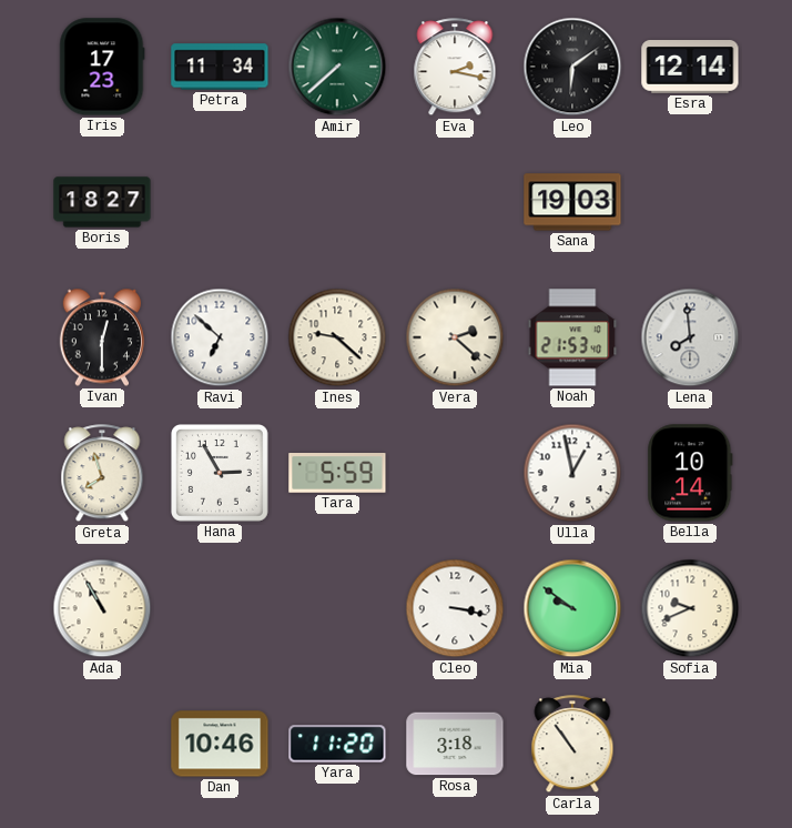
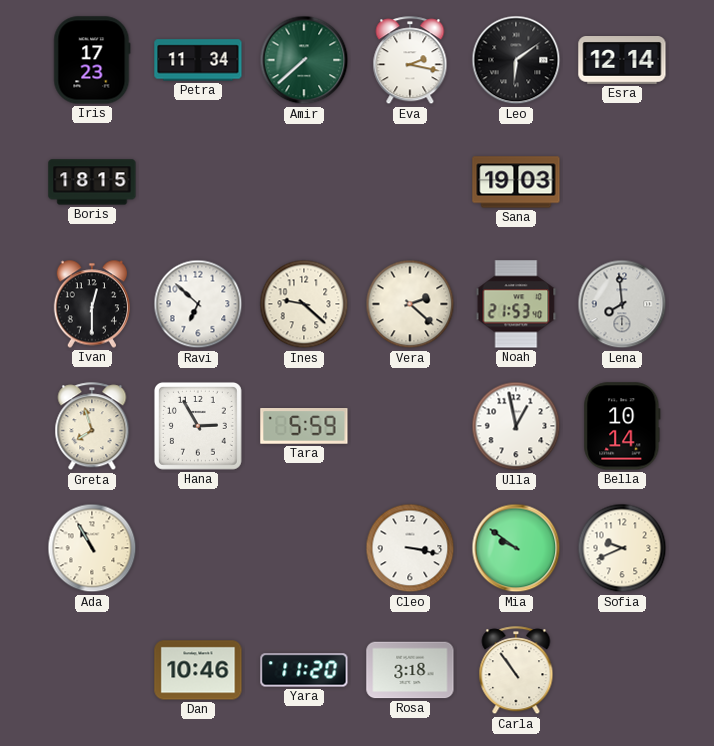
Boris: 18:27 -> 18:15
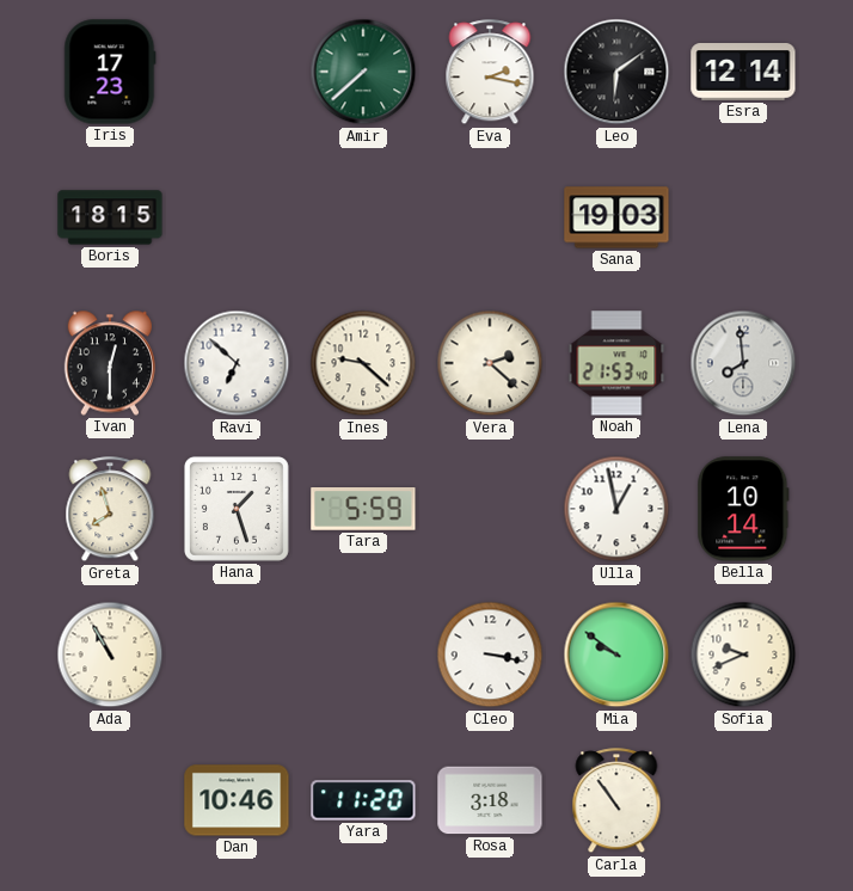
Petra: 11:34 -> none
Hana: 2:55 -> 1:27
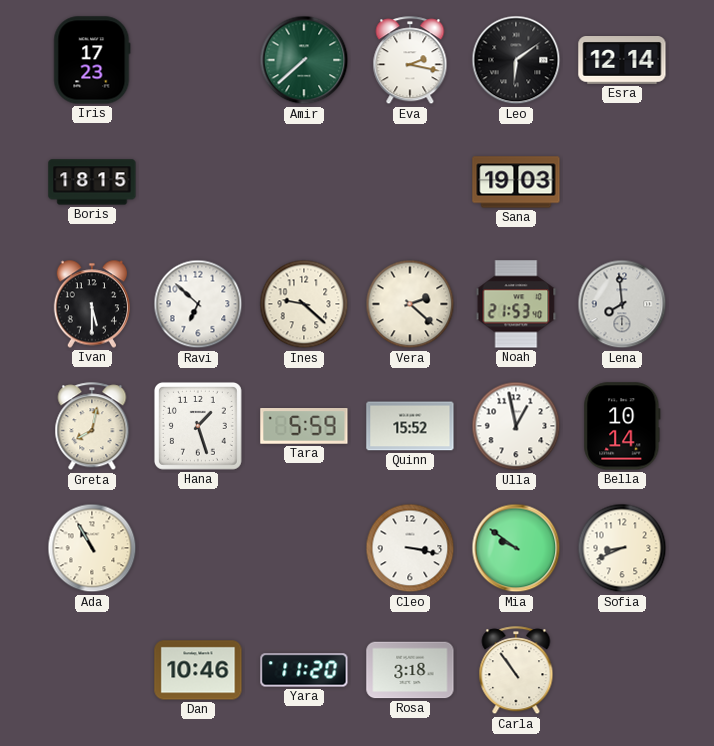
Ivan: 12:30 -> 5:30
Greta: 7:57 -> 8:02
Quinn: none -> 15:52
Sofia: 9:41 -> 8:41
